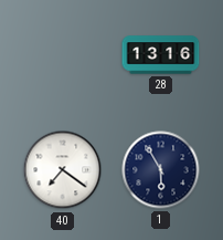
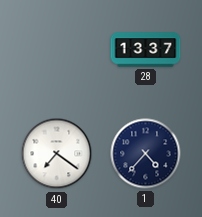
28: 13:16 -> 13:37
1: 5:55 -> 4:37
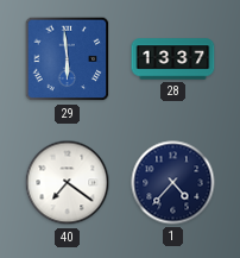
29: none -> 5:59
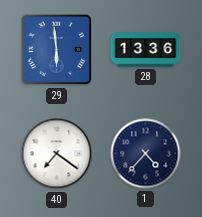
28: 13:37 -> 13:36
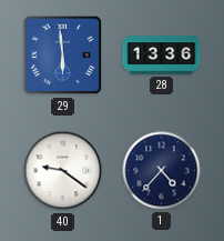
40: 7:21 -> 9:21
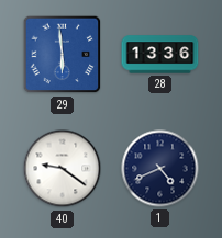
1: 4:37 -> 4:41
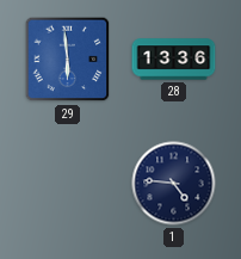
40: 9:21 -> none
1: 4:41 -> 4:46
